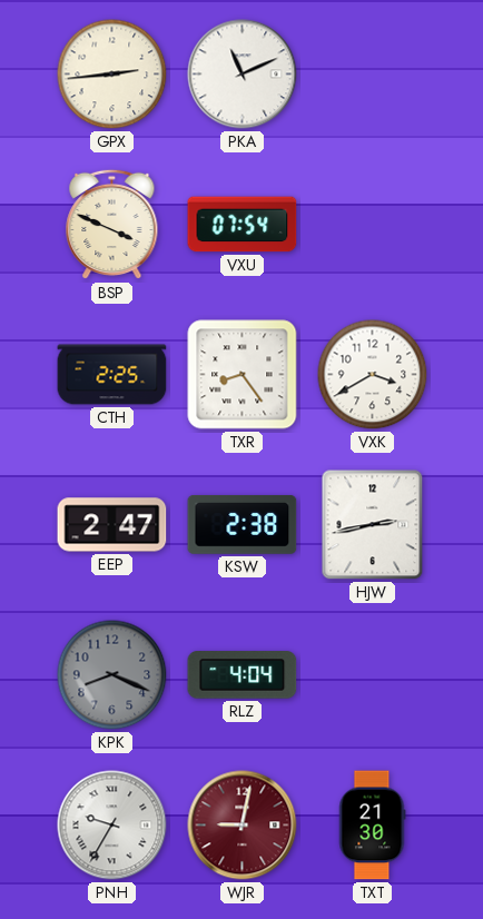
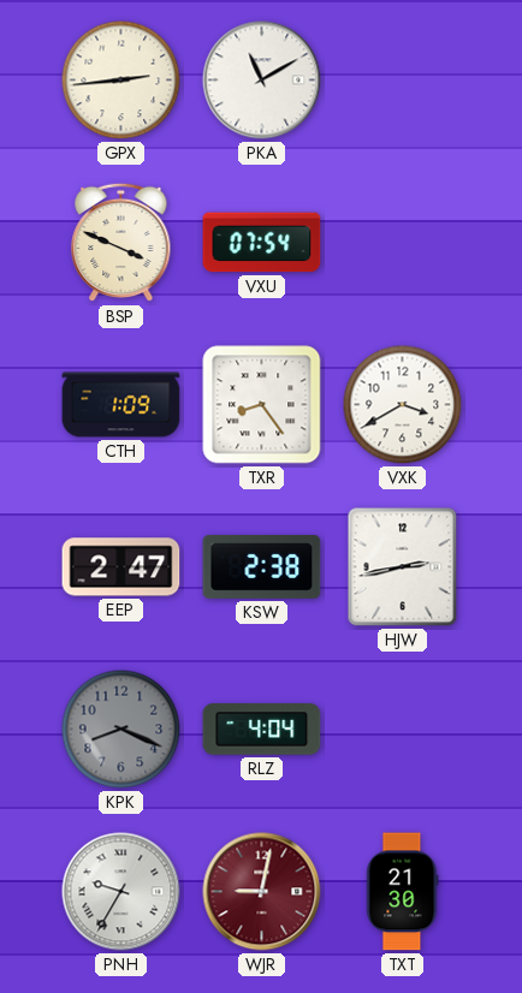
PKA: 11:11 -> 11:10
CTH: 2:25 -> 1:09
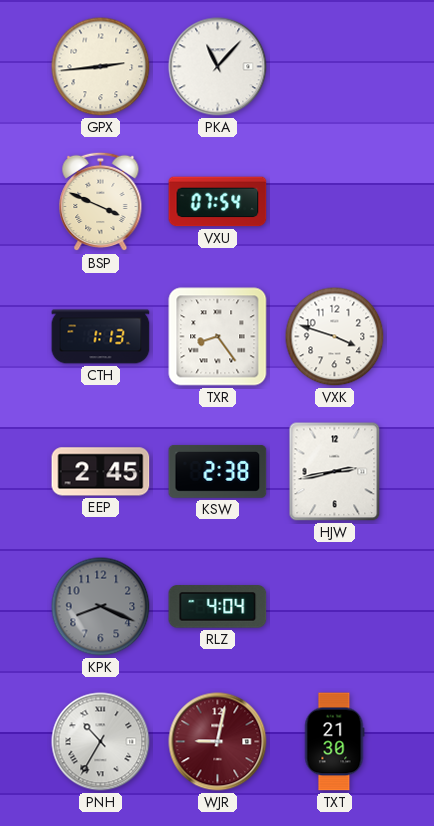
PKA: 11:10 -> 11:07
CTH: 1:09 -> 1:13
VXK: 3:40 -> 3:48
EEP: 2:47 -> 2:45
PNH: 9:35 -> 10:35
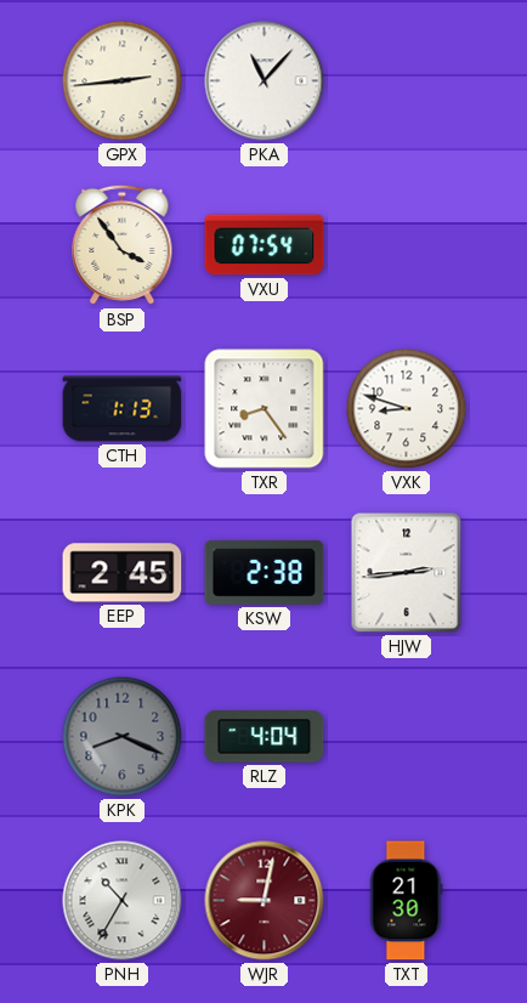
BSP: 3:49 -> 3:54
VXK: 3:48 -> 8:48
HJW: 2:43 -> 2:44
